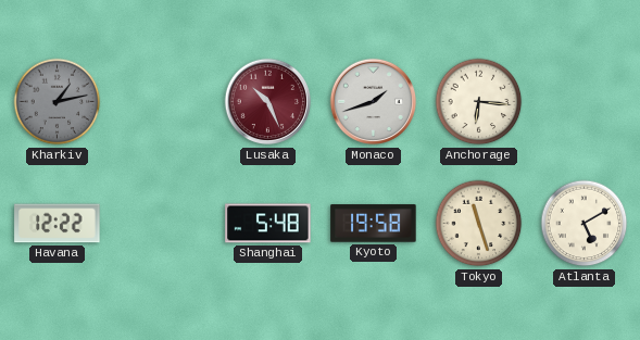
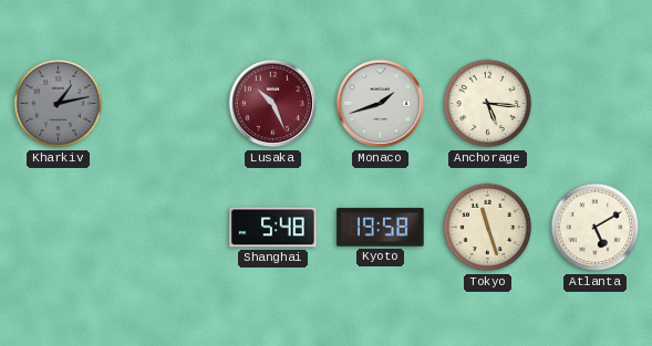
Anchorage: 6:16 -> 5:16
Havana: 12:22 -> none
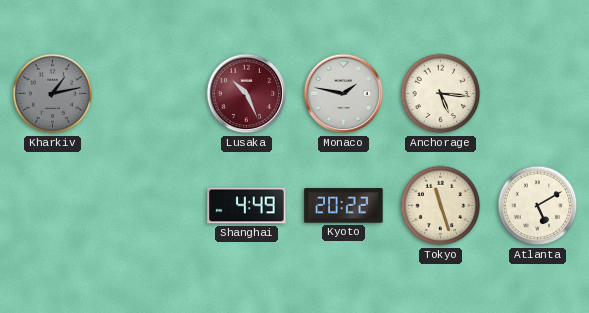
Monaco: 1:42 -> 1:47
Shanghai: 5:48 -> 4:49
Kyoto: 19:58 -> 20:22
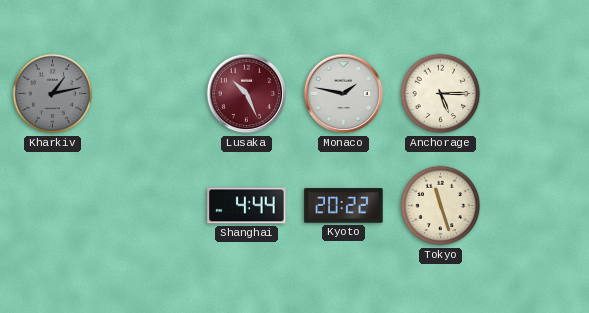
Anchorage: 5:16 -> 5:15
Shanghai: 4:49 -> 4:44
Atlanta: 5:10 -> none
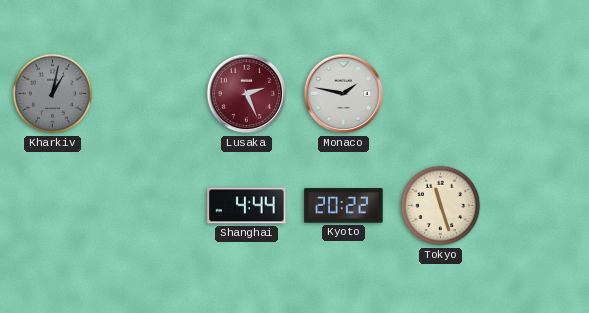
Kharkiv: 1:13 -> 1:02
Lusaka: 10:26 -> 2:26
Anchorage: 5:15 -> none
